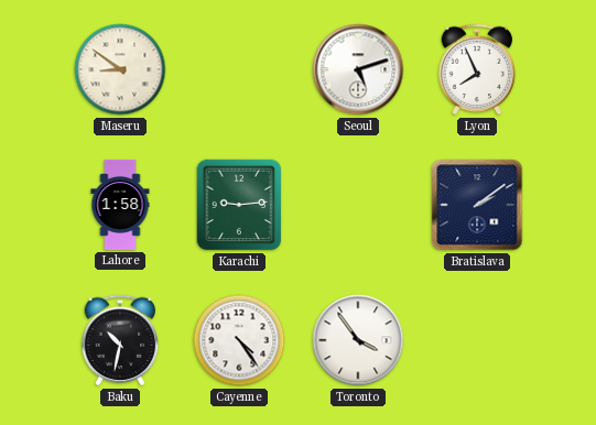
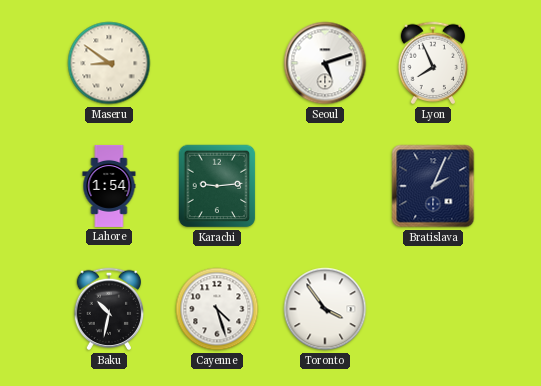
Lahore: 1:58 -> 1:54
Bratislava: 2:09 -> 2:04
Cayenne: 4:24 -> 4:27
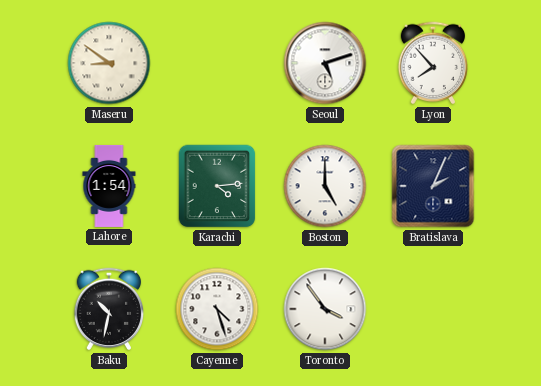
Lyon: 7:56 -> 7:53
Karachi: 9:14 -> 4:14
Boston: none -> 5:00
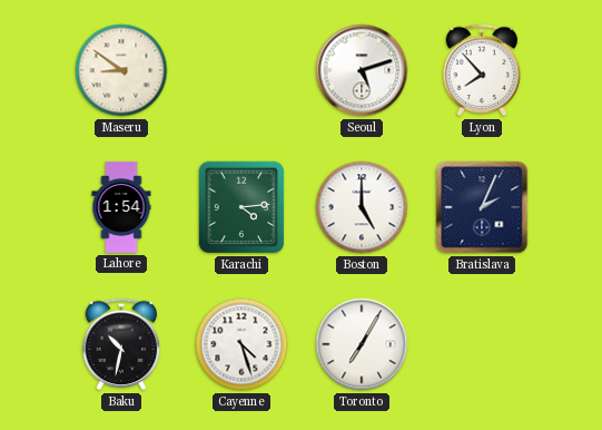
Toronto: 3:54 -> 7:05
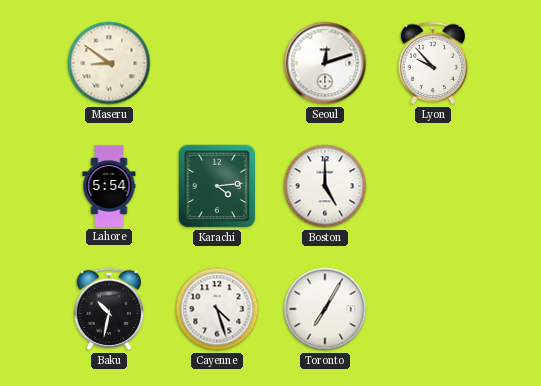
Seoul: 5:12 -> 12:12
Lyon: 7:53 -> 9:53
Lahore: 1:54 -> 5:54
Bratislava: 2:04 -> none
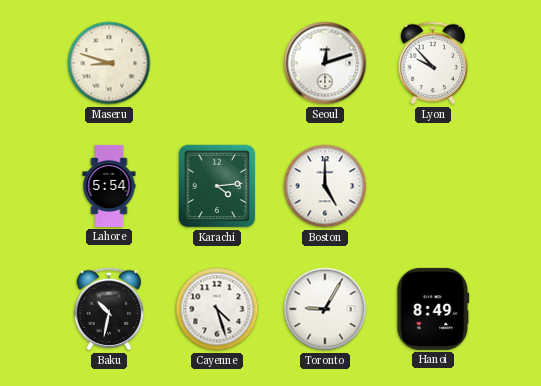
Maseru: 8:51 -> 8:48
Toronto: 7:05 -> 9:05
Hanoi: none -> 8:49
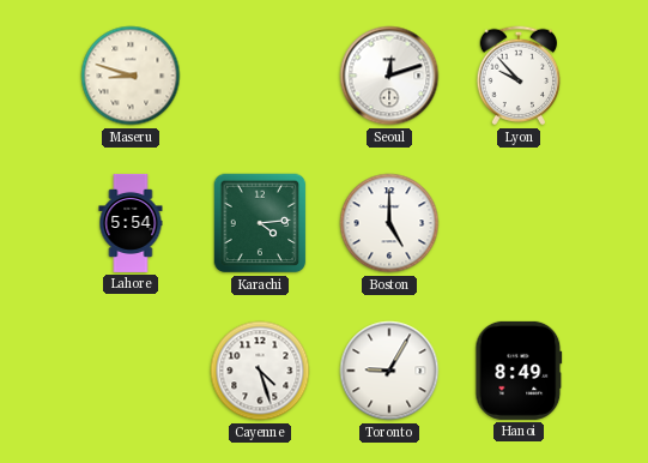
Baku: 10:32 -> none
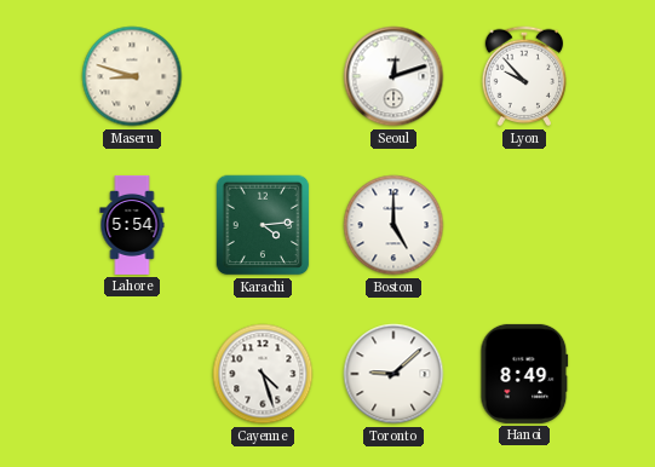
Toronto: 9:05 -> 9:08
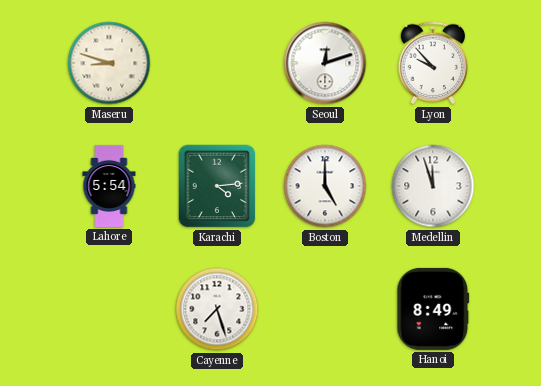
Medellin: none -> 11:57
Cayenne: 4:27 -> 7:27
Toronto: 9:08 -> none
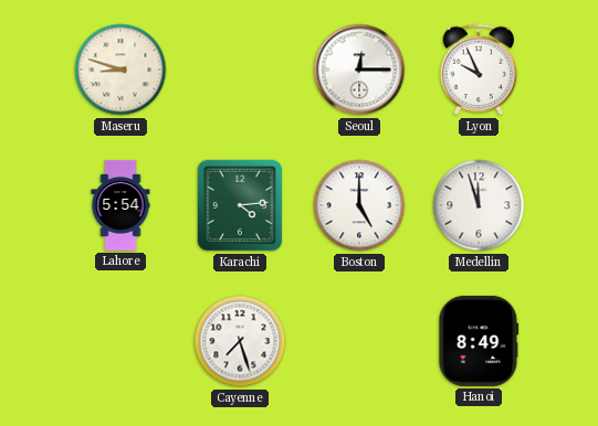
Seoul: 12:12 -> 12:15
Lyon: 9:53 -> 9:56
